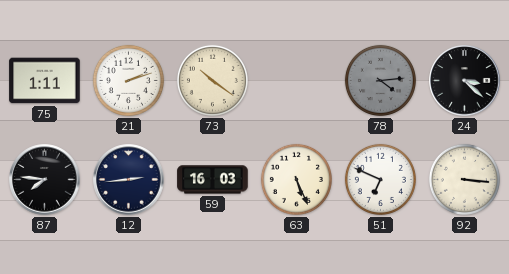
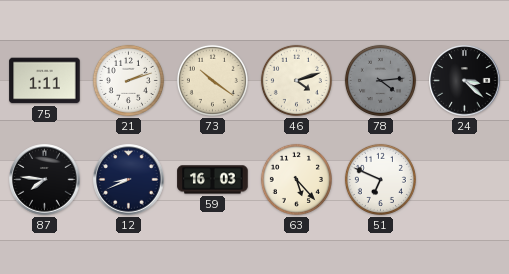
46: none -> 4:12
12: 2:44 -> 8:41
63: 5:26 -> 5:23
92: 3:16 -> none
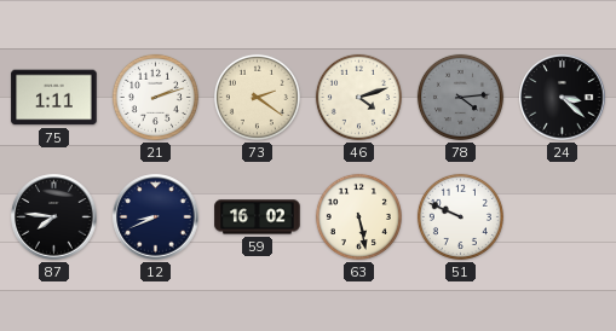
73: 10:21 -> 2:21
59: 16:03 -> 16:02
63: 5:23 -> 5:28
51: 6:49 -> 9:49
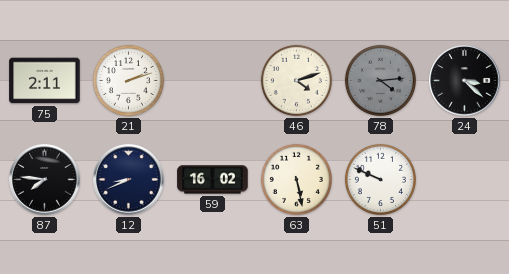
75: 1:11 -> 2:11
73: 2:21 -> none
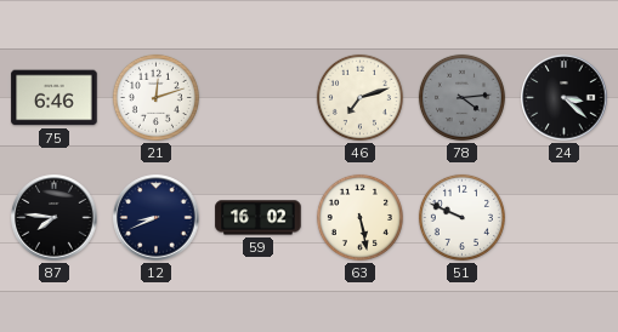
75: 2:11 -> 6:46
21: 2:12 -> 12:12
46: 4:12 -> 7:12
